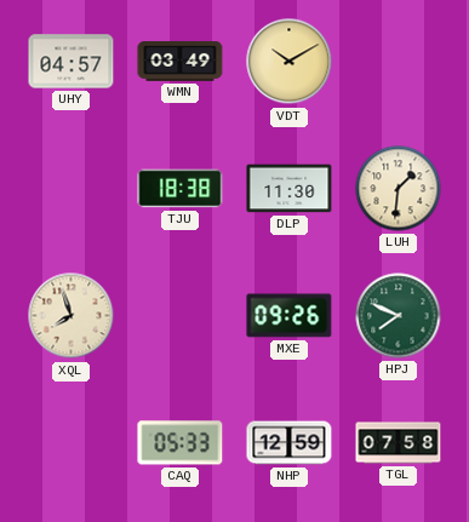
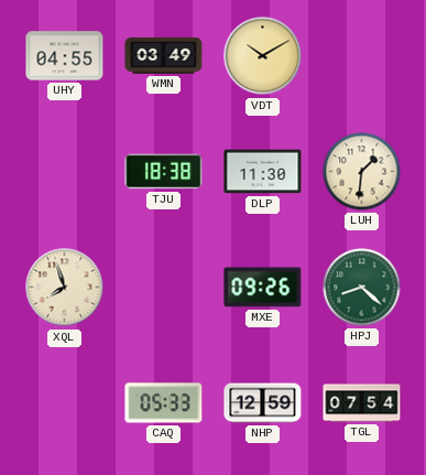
UHY: 04:57 -> 04:55
HPJ: 7:49 -> 8:22
TGL: 07:58 -> 07:54
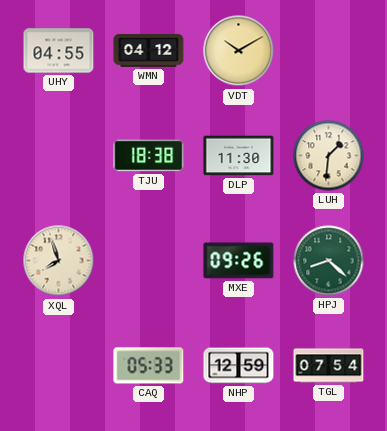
WMN: 03:49 -> 04:12
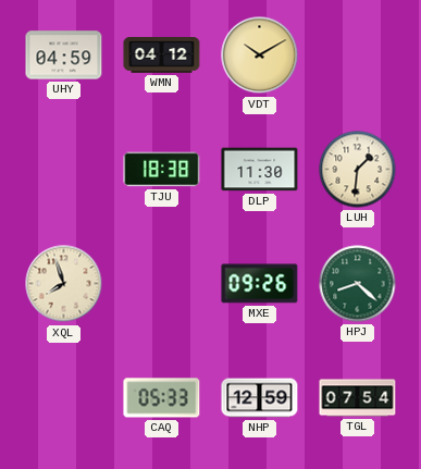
UHY: 04:55 -> 04:59
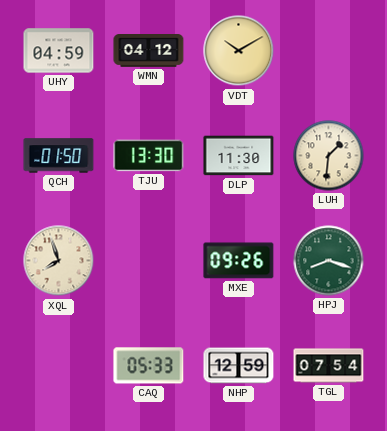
QCH: none -> 01:50
TJU: 18:38 -> 13:30
HPJ: 8:22 -> 8:18
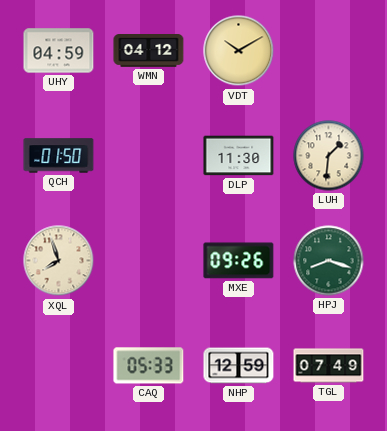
TJU: 13:30 -> none
TGL: 07:54 -> 07:49
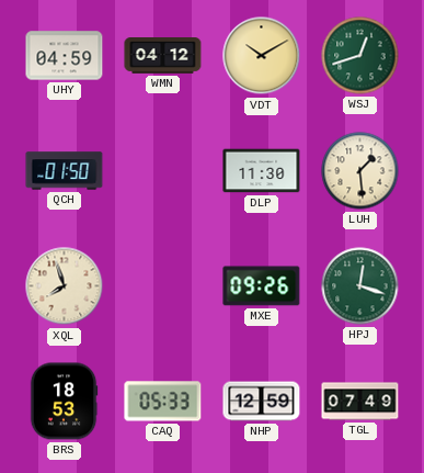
WSJ: none -> 12:42
LUH: 1:31 -> 1:29
HPJ: 8:18 -> 12:18
BRS: none -> 18:53
